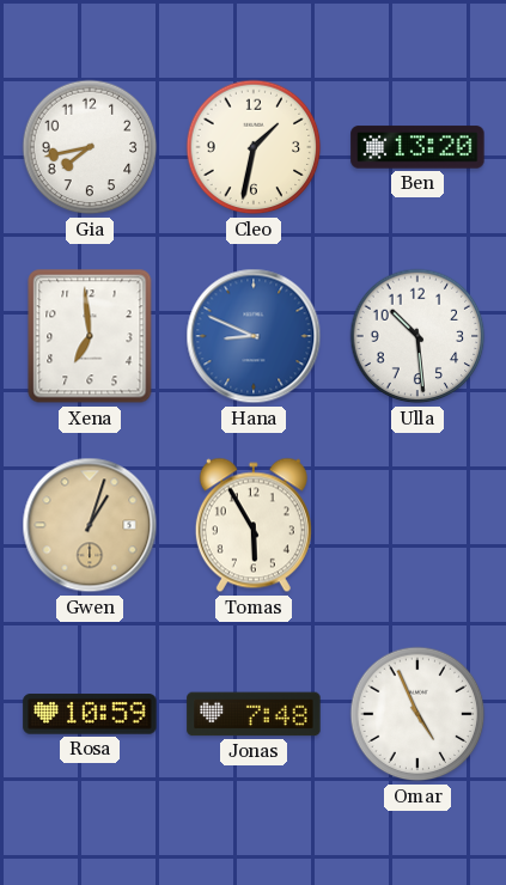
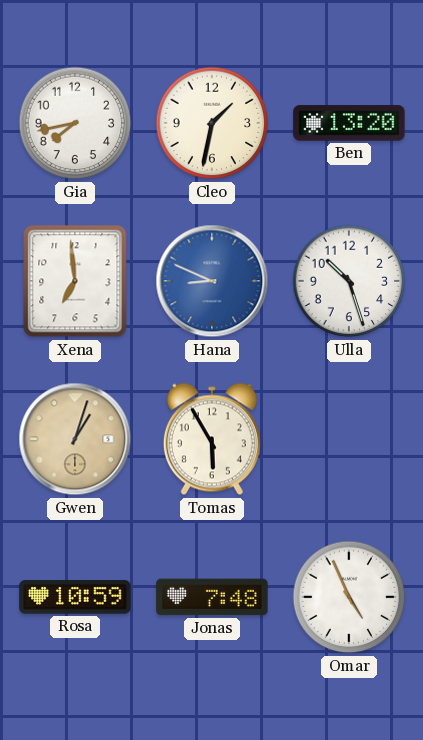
Ulla: 10:29 -> 10:27
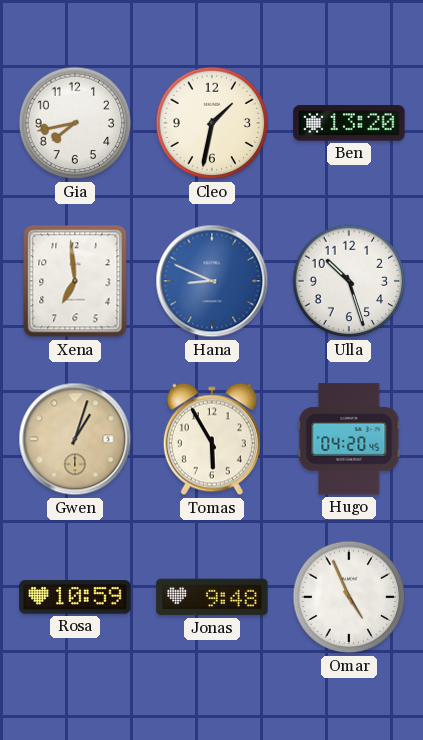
Hugo: none -> 04:20
Jonas: 7:48 -> 9:48
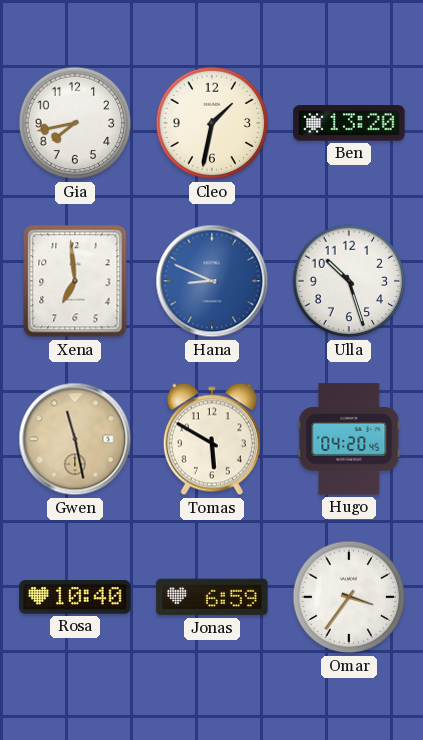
Gwen: 1:03 -> 11:28
Tomas: 5:55 -> 5:50
Rosa: 10:59 -> 10:40
Jonas: 9:48 -> 6:59
Omar: 4:56 -> 3:36
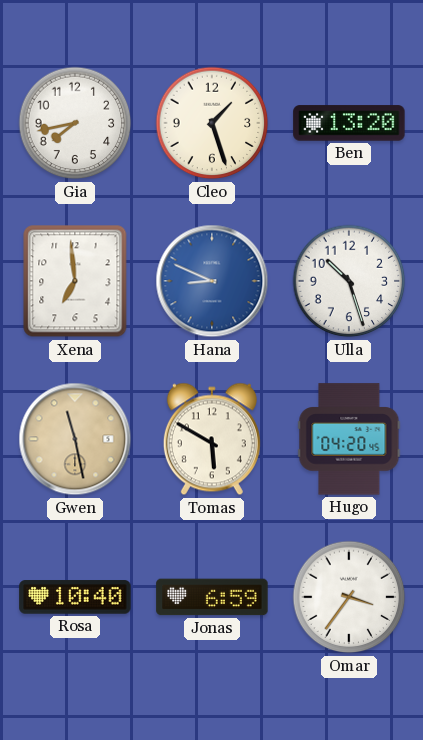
Cleo: 1:32 -> 1:27
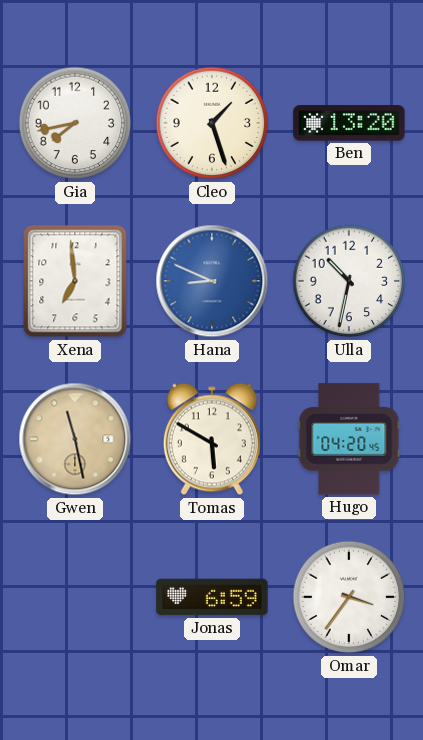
Ulla: 10:27 -> 10:32
Rosa: 10:40 -> none
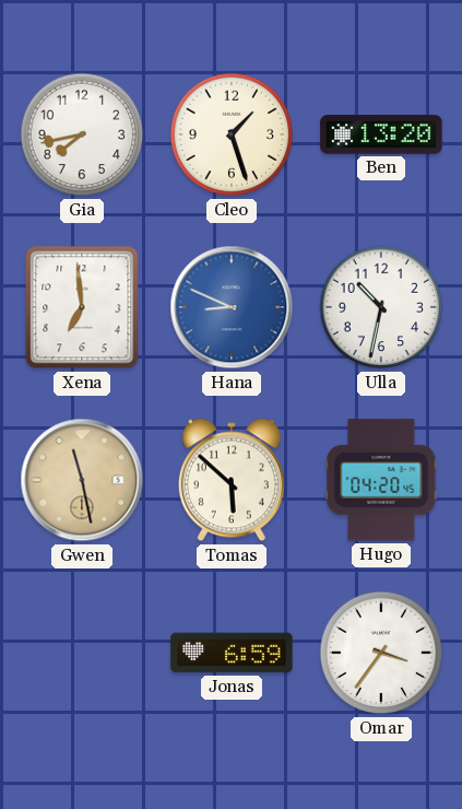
Tomas: 5:50 -> 5:52
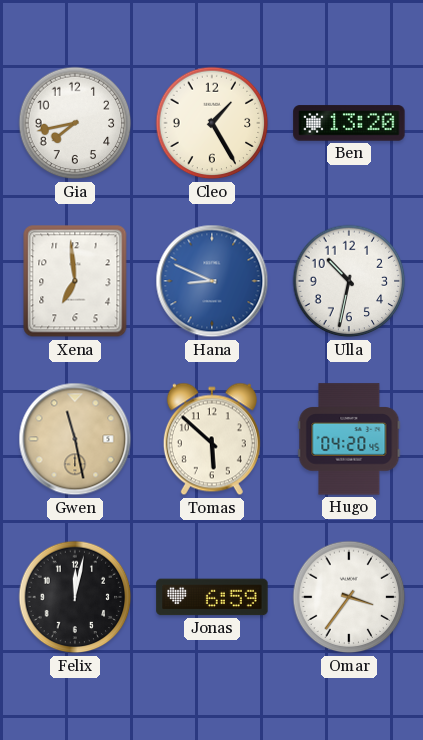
Cleo: 1:27 -> 1:25
Felix: none -> 12:02
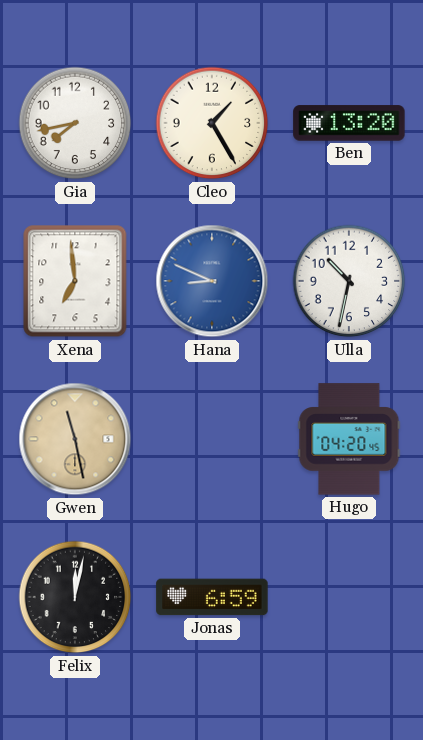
Tomas: 5:52 -> none
Omar: 3:36 -> none
